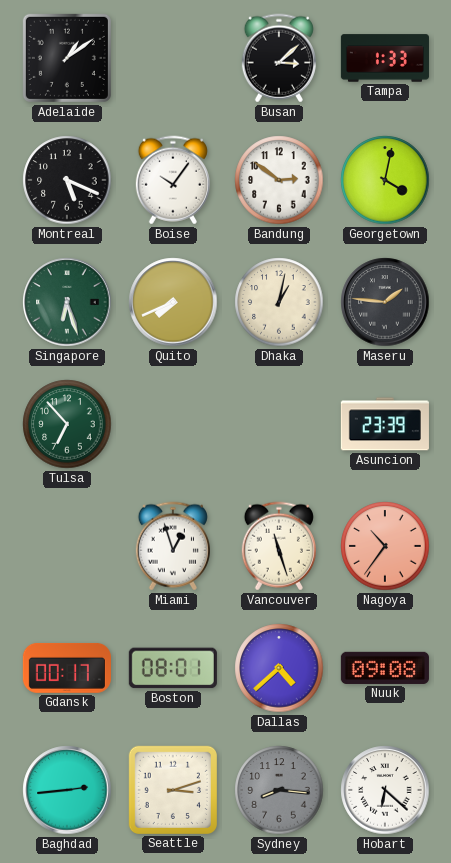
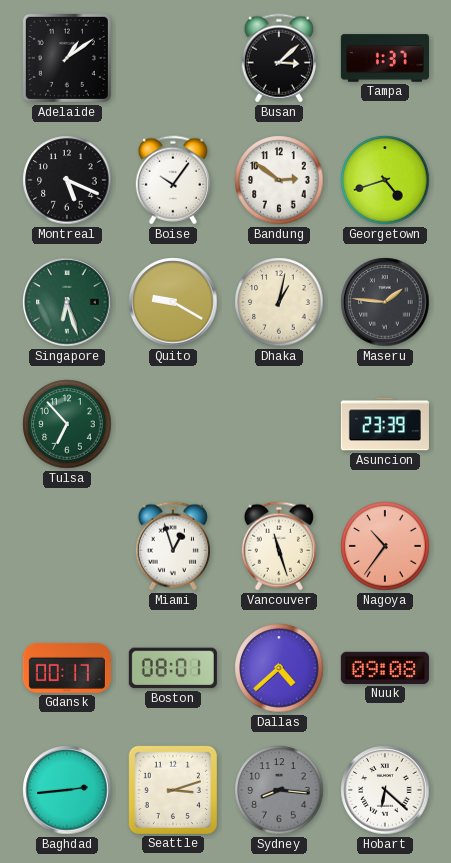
Tampa: 1:33 -> 1:37
Georgetown: 4:02 -> 4:42
Quito: 7:41 -> 9:20
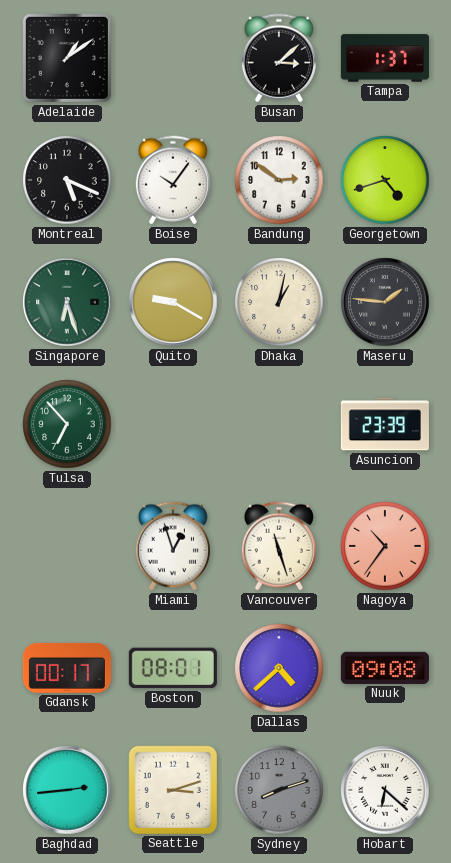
Sydney: 8:16 -> 8:12
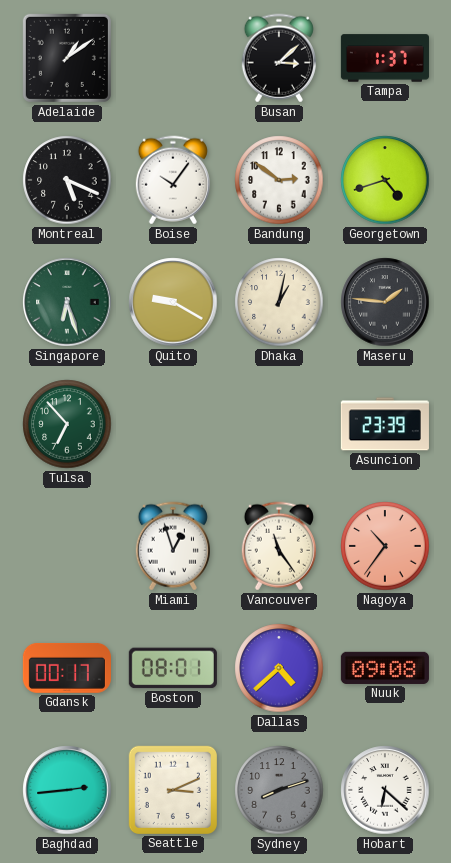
Vancouver: 11:27 -> 11:24
Seattle: 3:12 -> 3:11
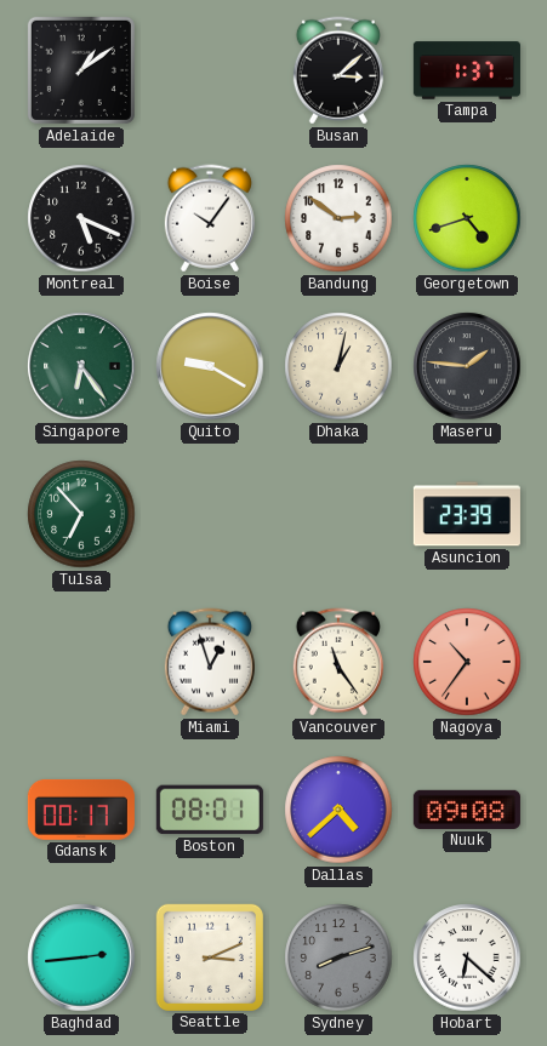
Singapore: 6:27 -> 6:24
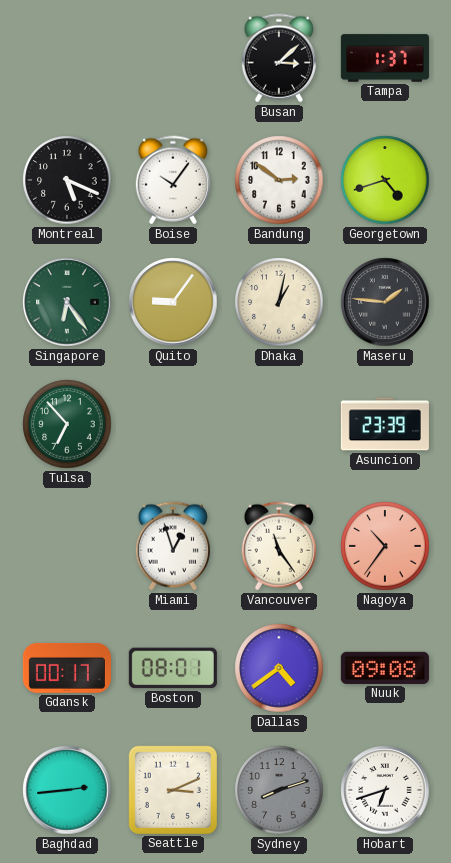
Adelaide: 1:09 -> none
Quito: 9:20 -> 9:06
Dallas: 4:38 -> 4:39
Hobart: 6:22 -> 6:42
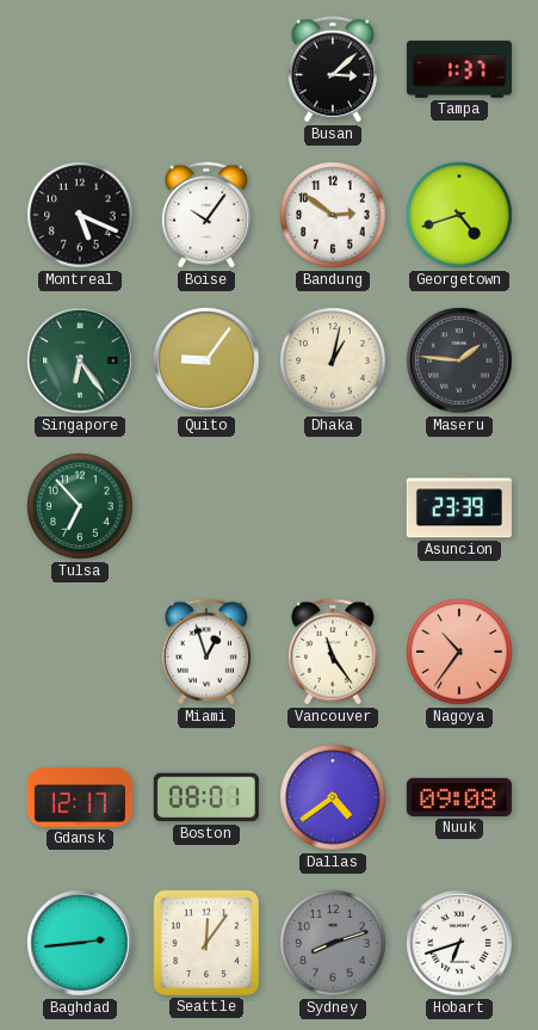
Gdansk: 00:17 -> 12:17
Seattle: 3:11 -> 12:06
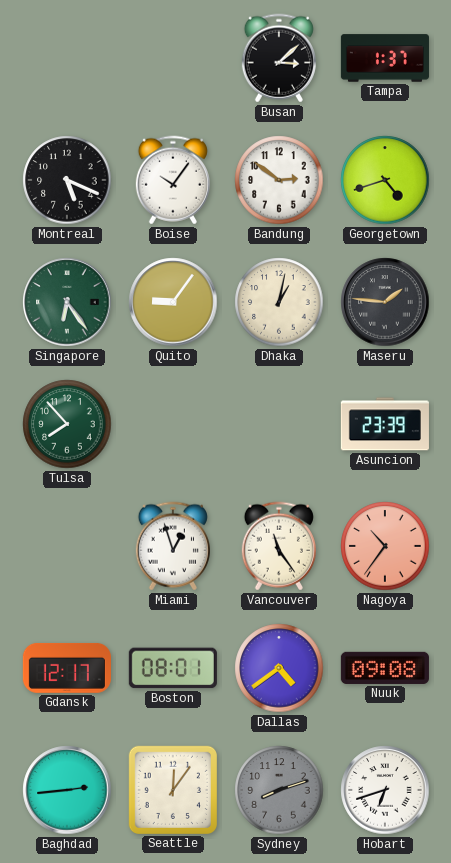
Tulsa: 6:53 -> 7:53
